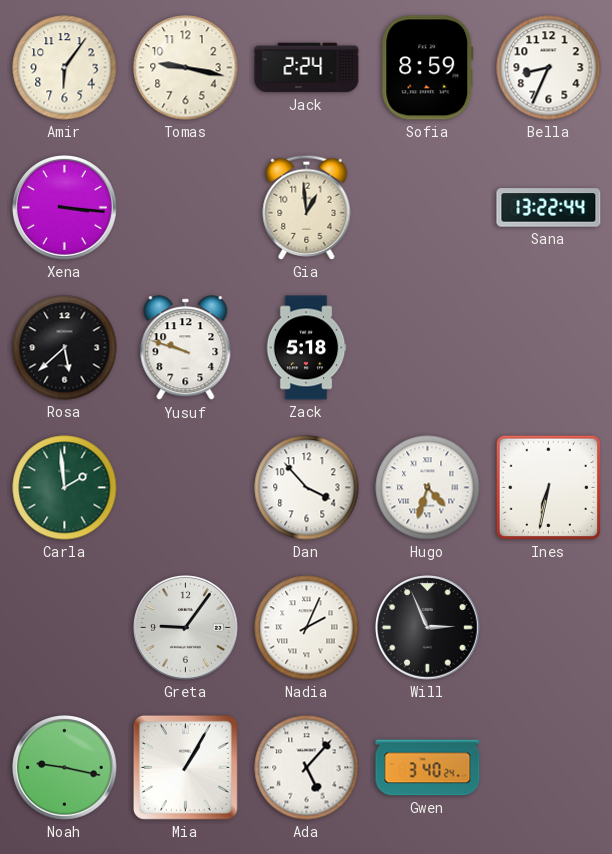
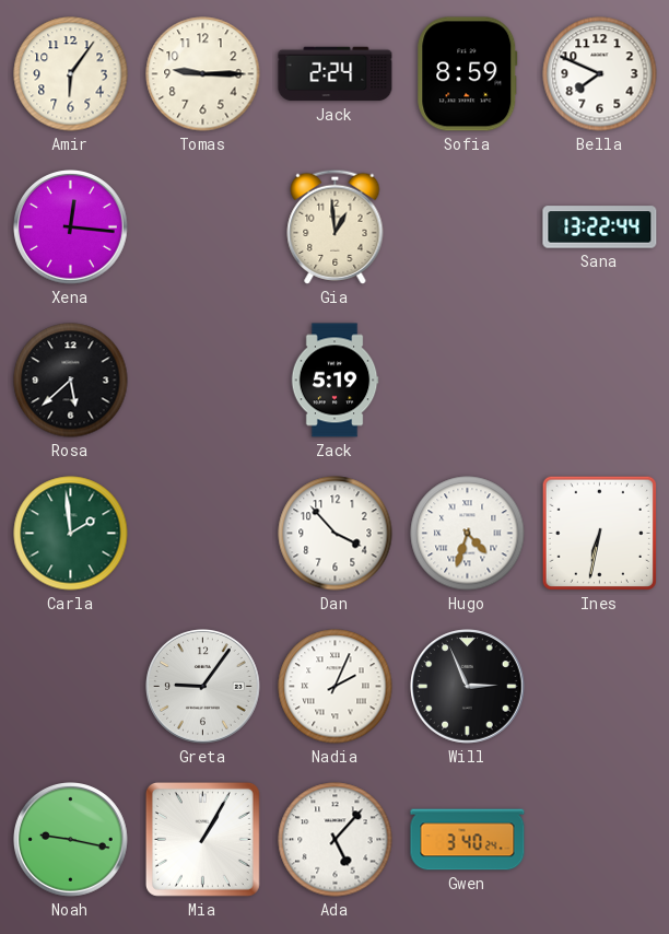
Tomas: 9:17 -> 9:15
Bella: 8:34 -> 7:49
Xena: 3:16 -> 12:16
Yusuf: 9:48 -> none
Zack: 5:18 -> 5:19
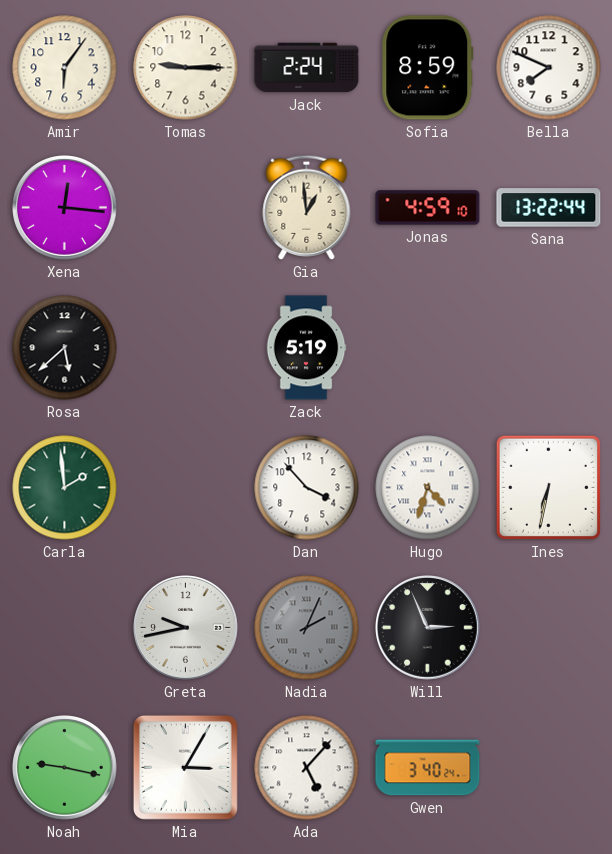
Jonas: none -> 4:59
Greta: 9:06 -> 9:43
Nadia dial: white -> grey
Mia: 1:05 -> 3:05
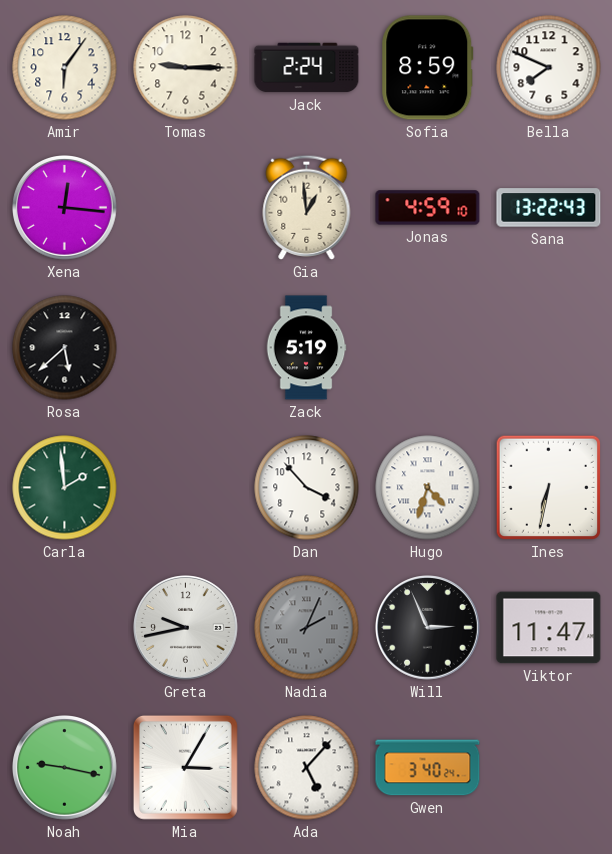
Sana: 13:22:44 -> 13:22:43
Viktor: none -> 11:47
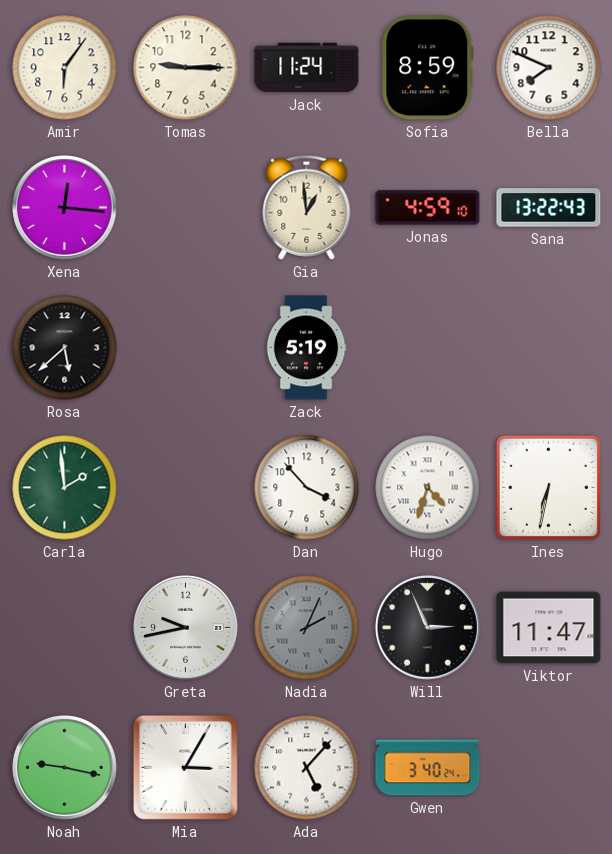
Jack: 2:24 -> 11:24
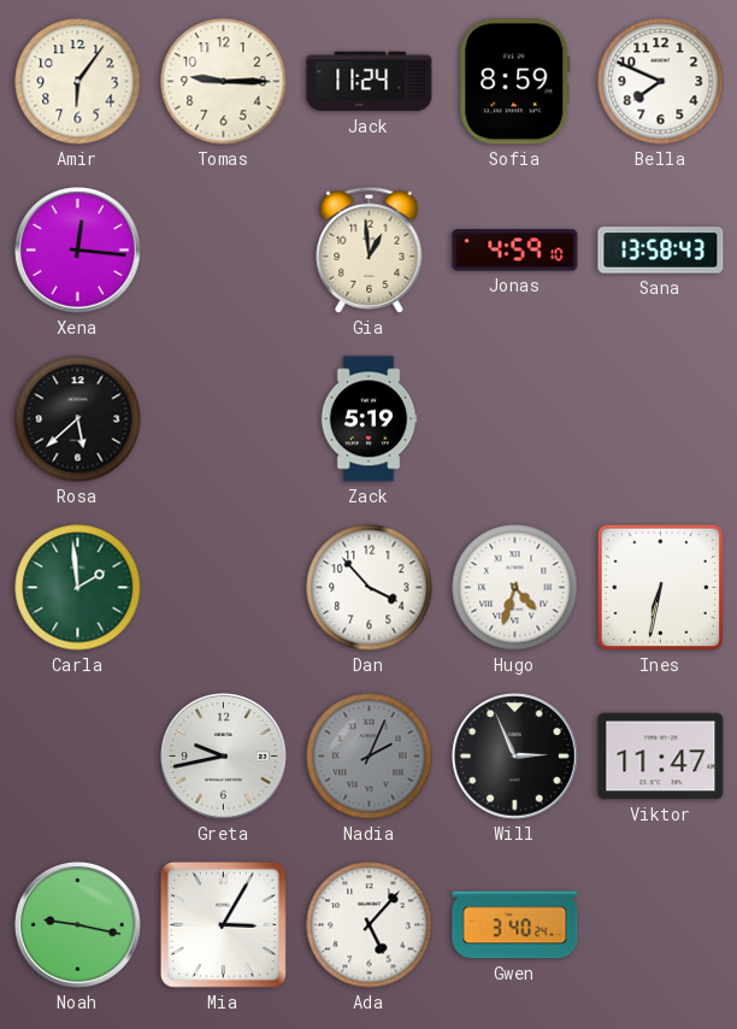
Sana: 13:22 -> 13:58
